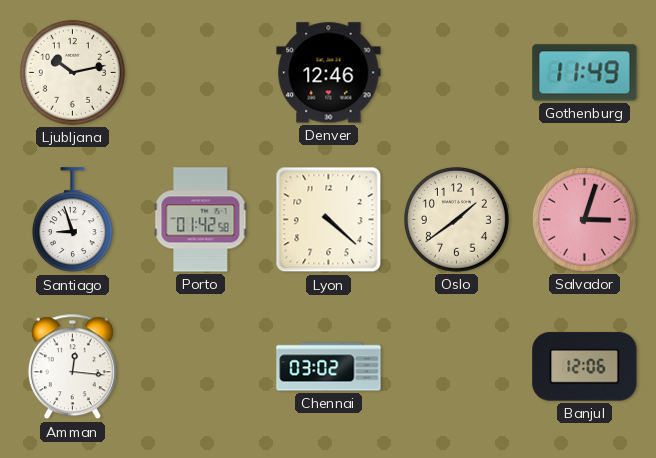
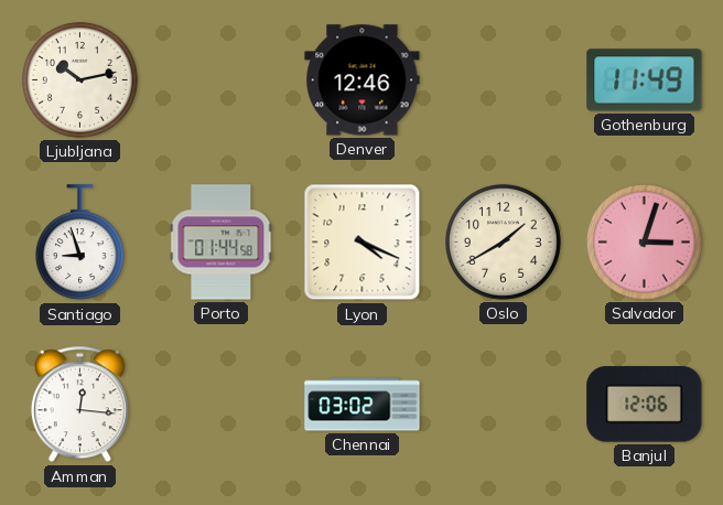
Porto: 01:42 -> 01:44
Lyon: 4:22 -> 4:19
Oslo: 1:39 -> 1:40
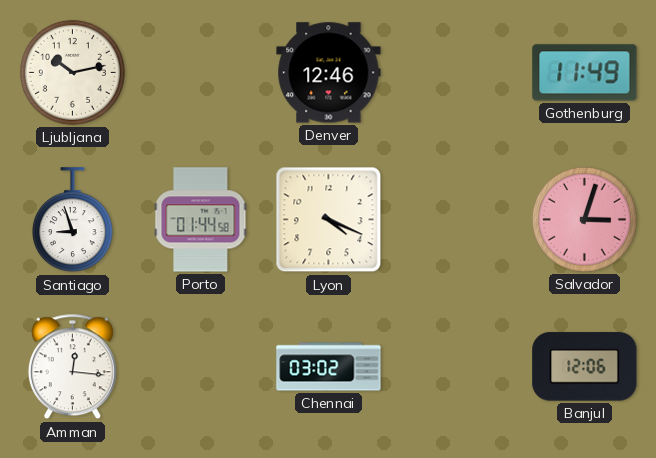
Oslo: 1:40 -> none
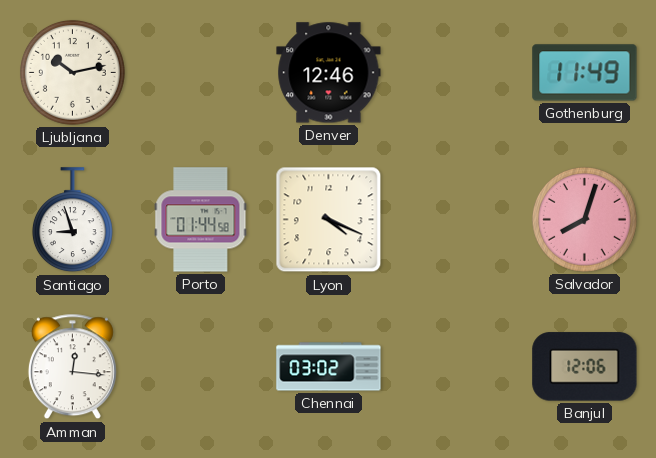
Salvador: 3:03 -> 8:03
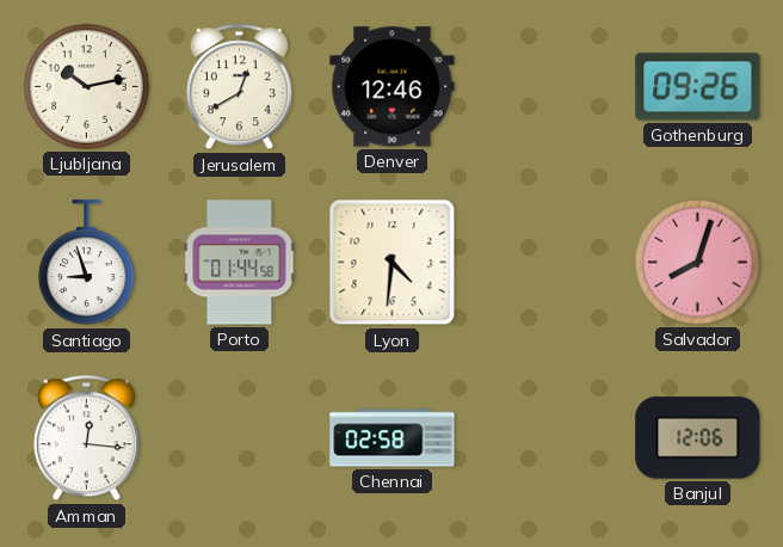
Jerusalem: none -> 12:40
Gothenburg: 11:49 -> 09:26
Lyon: 4:19 -> 4:31
Chennai: 03:02 -> 02:58
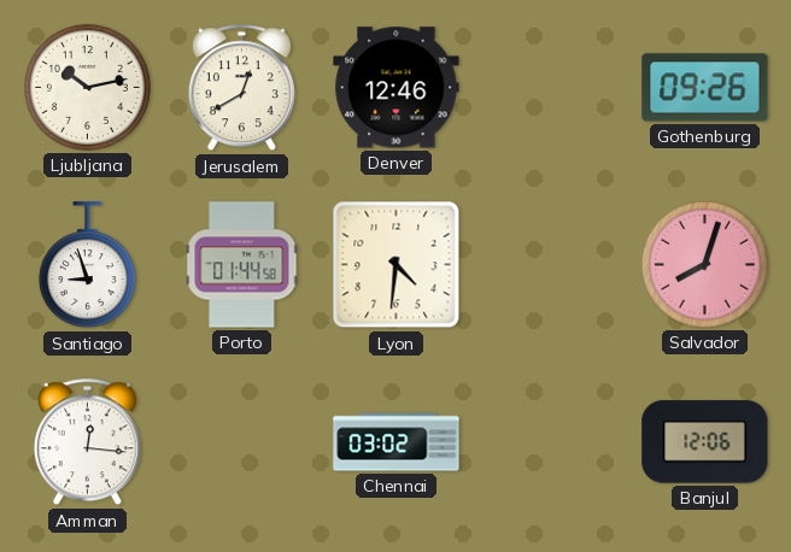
Chennai: 02:58 -> 03:02
